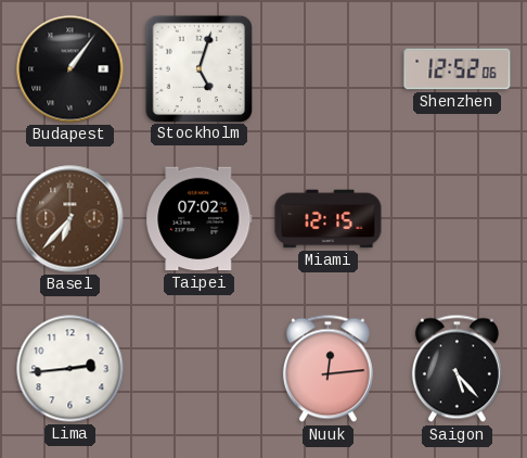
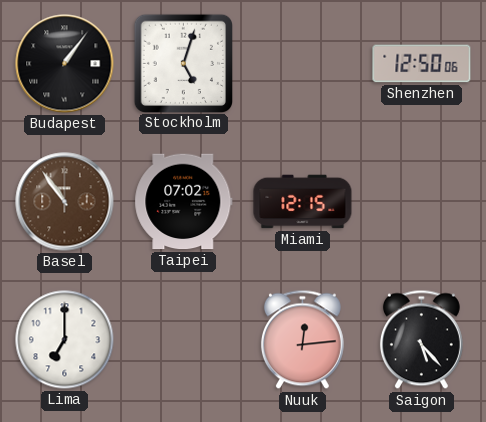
Shenzhen: 12:52 -> 12:50
Basel: 6:37 -> 10:54
Lima: 2:44 -> 7:00
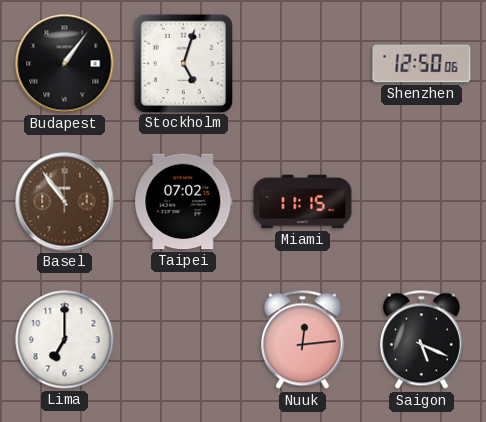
Miami: 12:15 -> 11:15
Saigon: 5:23 -> 5:19
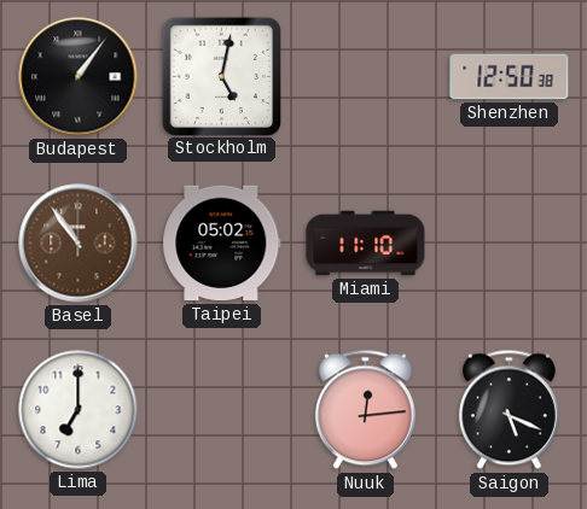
Stockholm: 5:03 -> 5:02
Shenzhen: 12:50:06 -> 12:50:38
Taipei: 07:02 -> 05:02
Miami: 11:15 -> 11:10
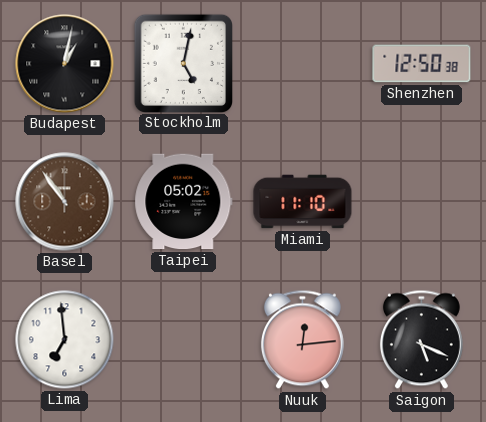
Budapest: 1:06 -> 1:02
Lima: 7:00 -> 6:59
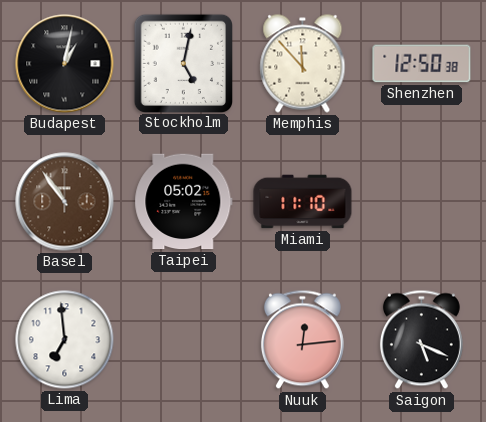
Memphis: none -> 11:53
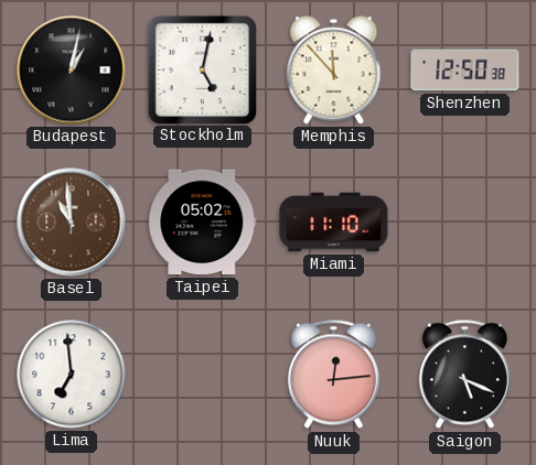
Basel: 10:54 -> 10:59
